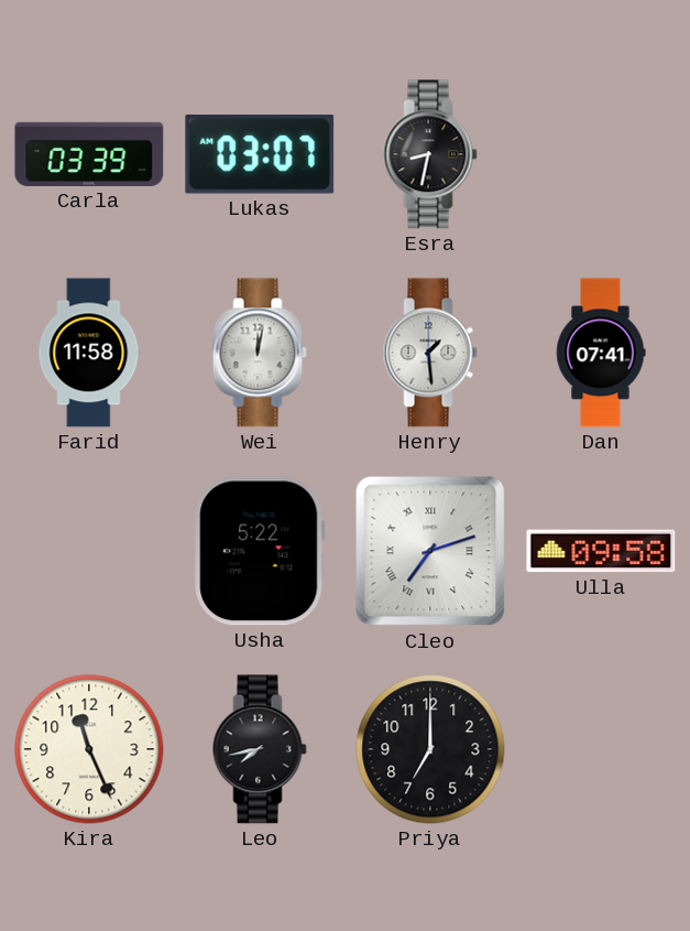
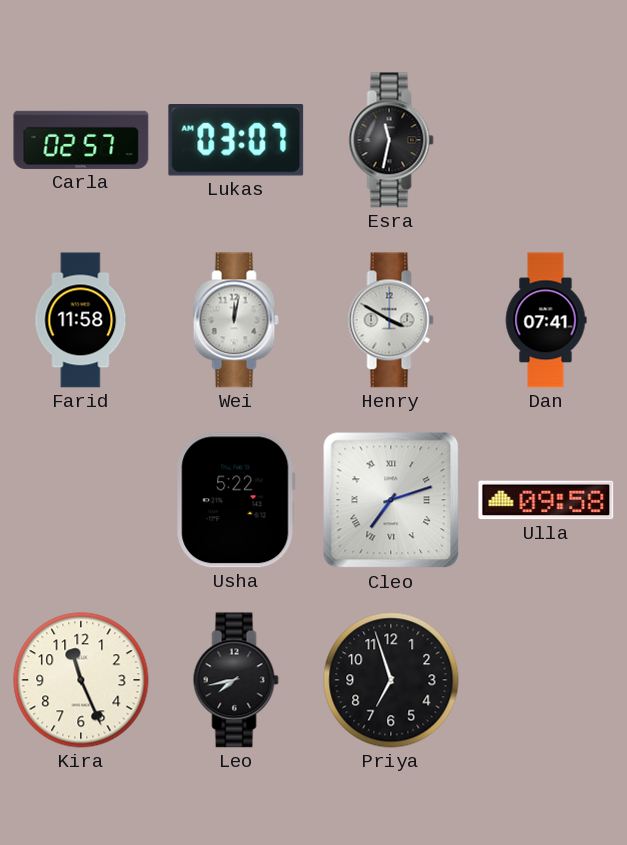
Carla: 03:39 -> 02:57
Esra: 8:32 -> 11:32
Henry: 1:29 -> 3:50
Priya: 7:00 -> 6:57
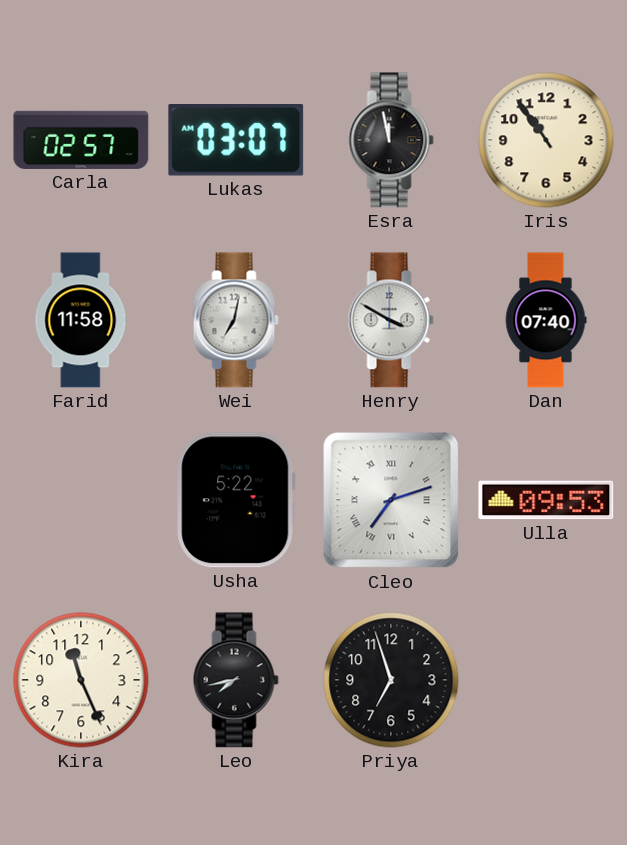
Esra: 11:32 -> 11:58
Iris: none -> 10:54
Wei: 12:02 -> 7:02
Dan: 07:41 -> 07:40
Ulla: 09:58 -> 09:53
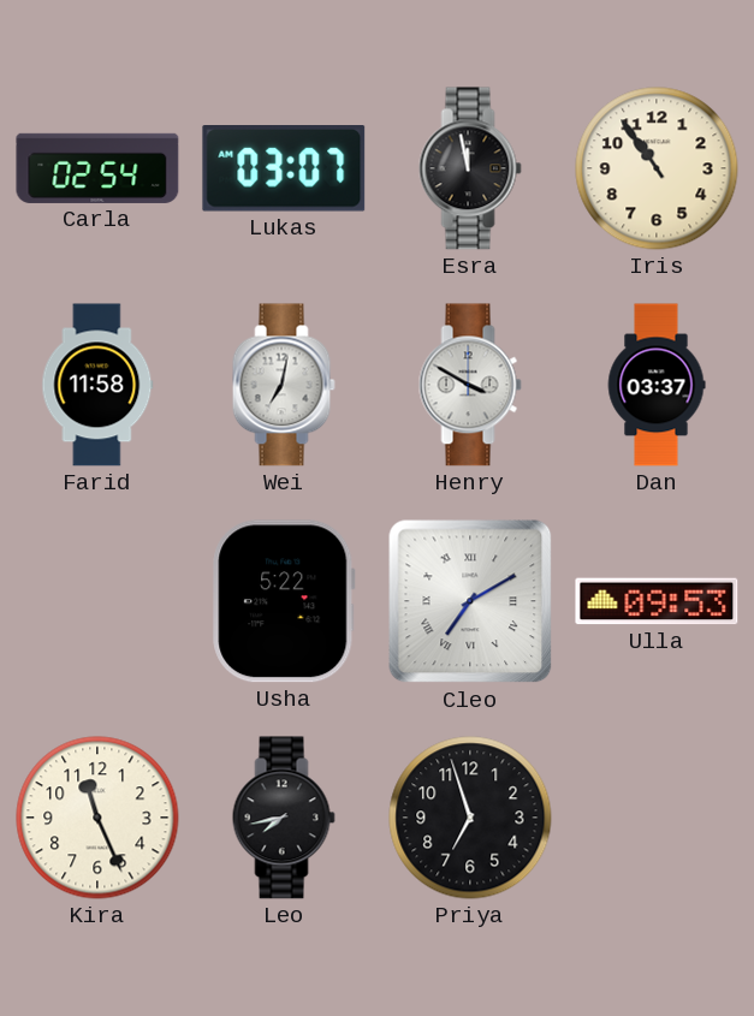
Carla: 02:57 -> 02:54
Dan: 07:40 -> 03:37
Cleo: 7:12 -> 7:10
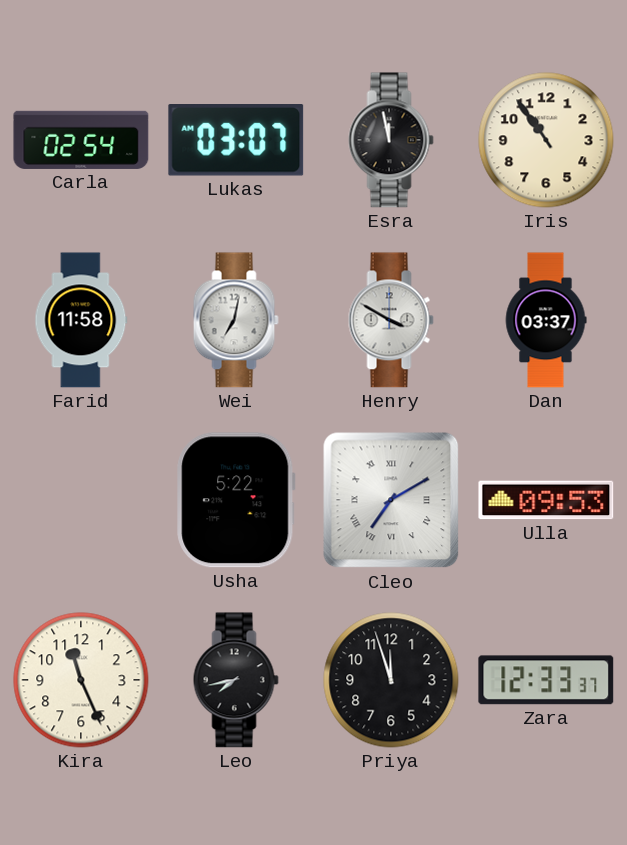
Priya: 6:57 -> 11:57
Zara: none -> 12:33
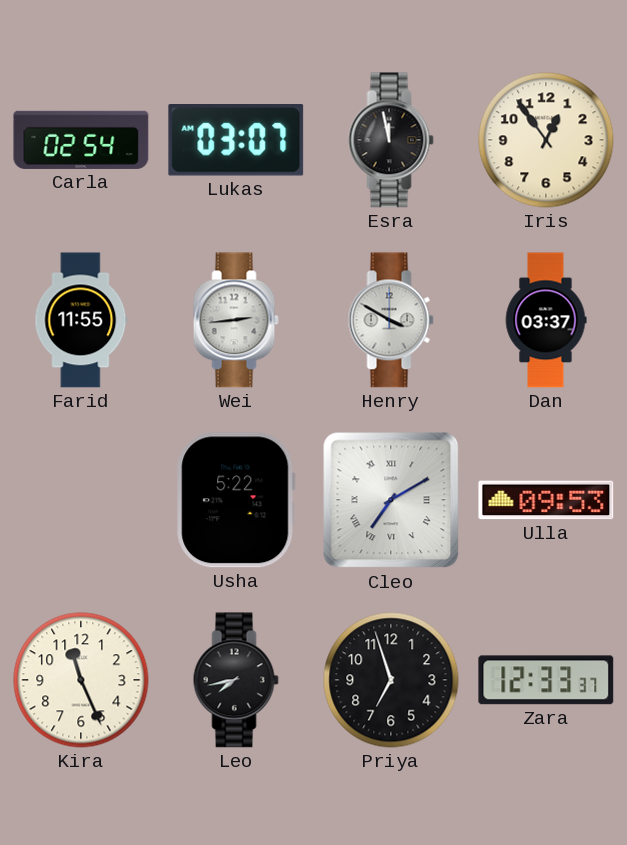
Iris: 10:54 -> 12:54
Farid: 11:58 -> 11:55
Wei: 7:02 -> 2:44
Priya: 11:57 -> 6:57
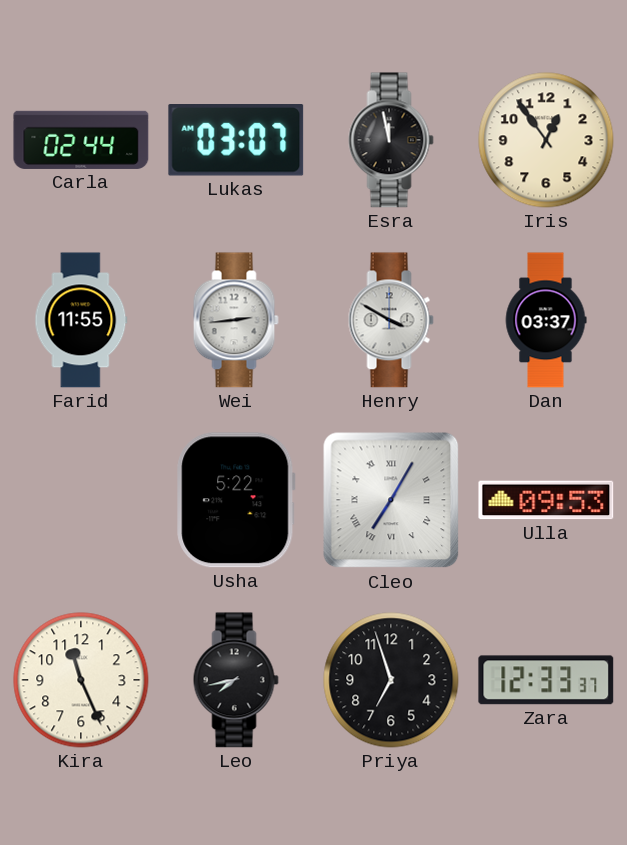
Carla: 02:54 -> 02:44
Cleo: 7:10 -> 7:05
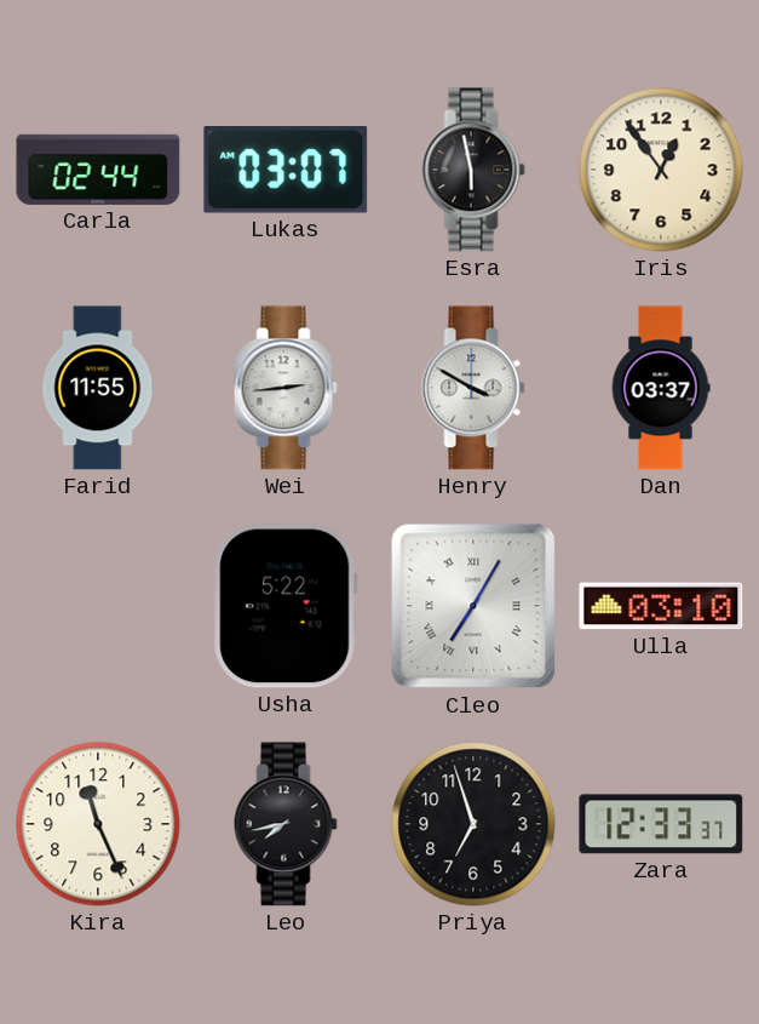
Esra: 11:58 -> 5:58
Ulla: 09:53 -> 03:10
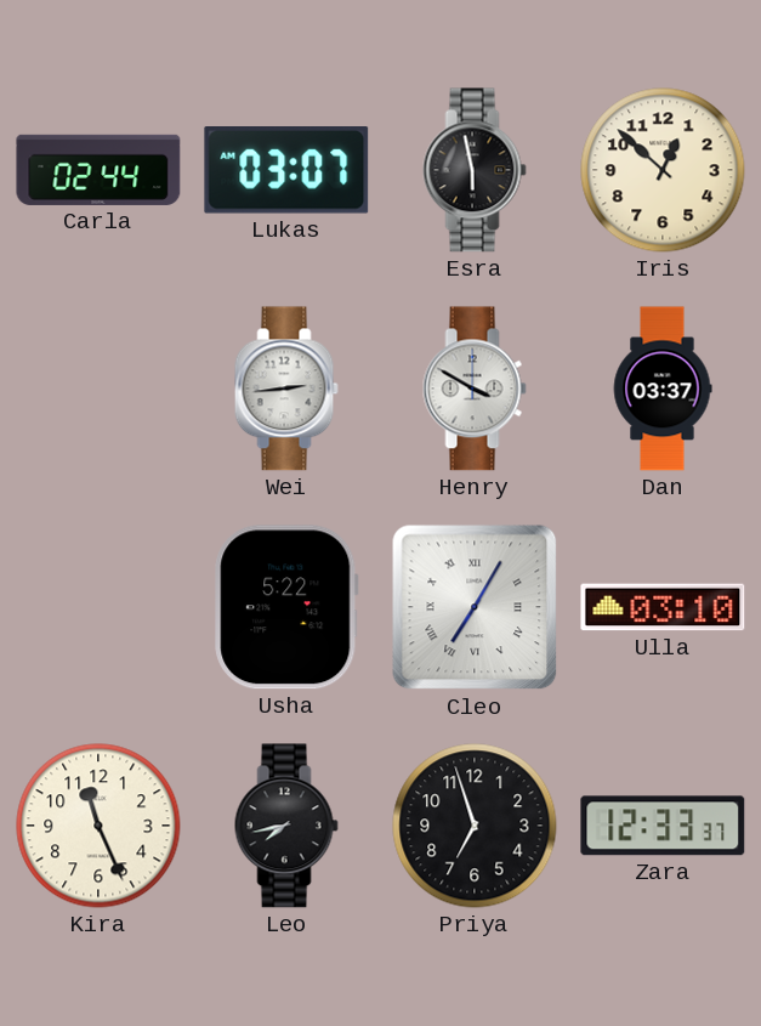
Iris: 12:54 -> 12:52
Farid: 11:55 -> none
